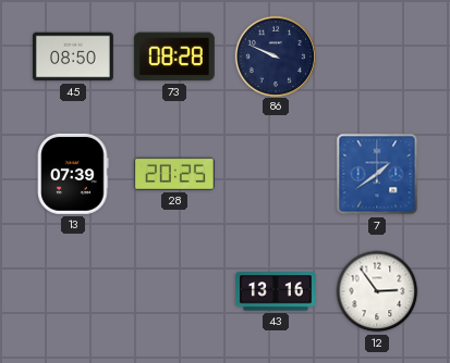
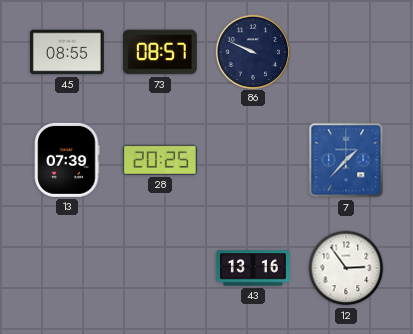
45: 08:50 -> 08:55
73: 08:28 -> 08:57
7: 1:39 -> 1:37
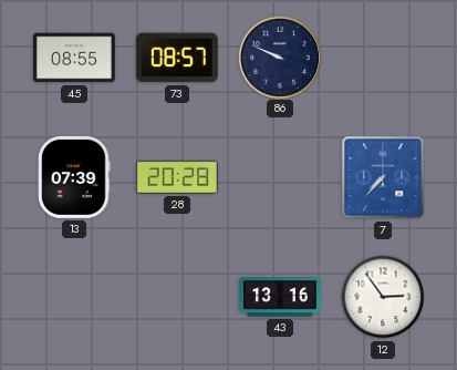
28: 20:25 -> 20:28
7: 1:37 -> 7:37
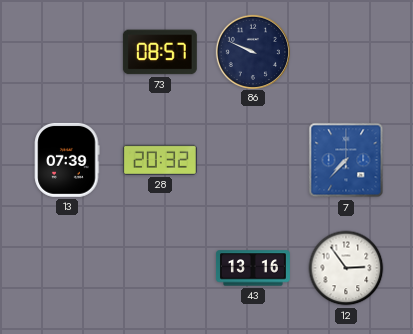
45: 08:55 -> none
28: 20:28 -> 20:32
